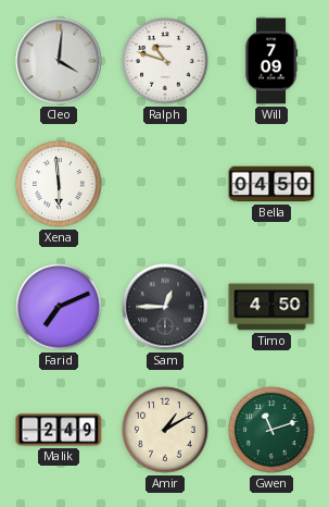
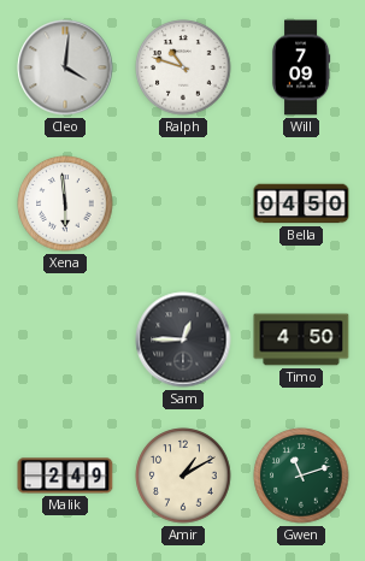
Farid: 7:11 -> none
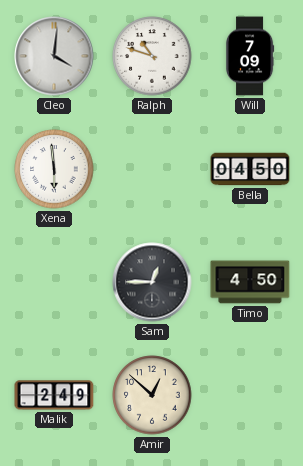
Amir: 1:10 -> 12:52
Gwen: 11:12 -> none
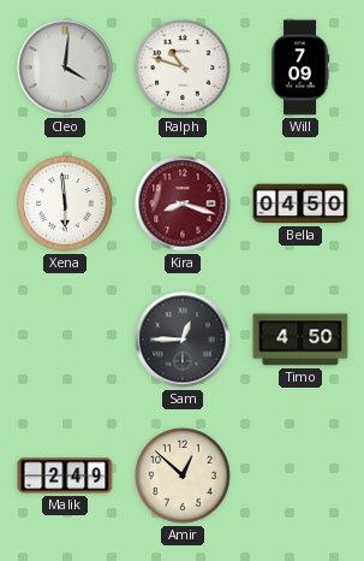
Kira: none -> 8:18
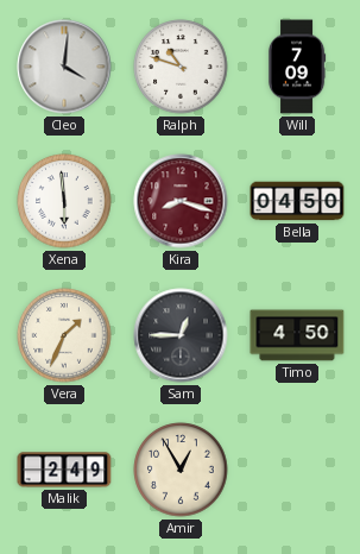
Vera: none -> 1:34
Amir: 12:52 -> 12:55
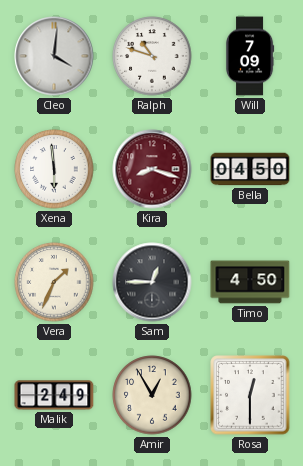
Rosa: none -> 12:30
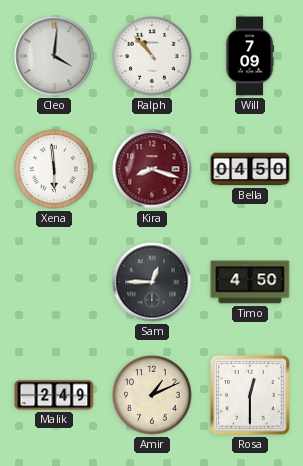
Ralph: 10:48 -> 10:53
Vera: 1:34 -> none
Amir: 12:55 -> 1:11
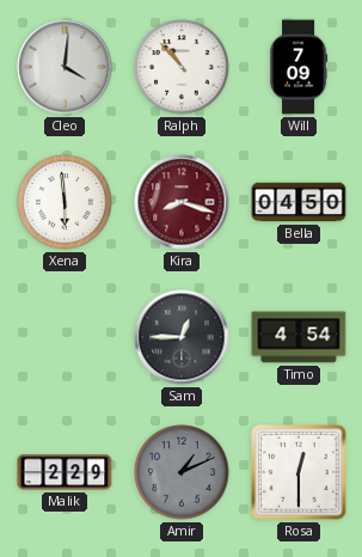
Timo: 4:50 -> 4:54
Malik: 2:49 -> 2:29
Amir dial: cream -> grey
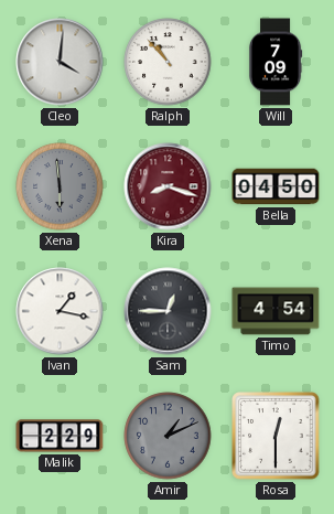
Xena dial: white -> grey
Ivan: none -> 1:17
